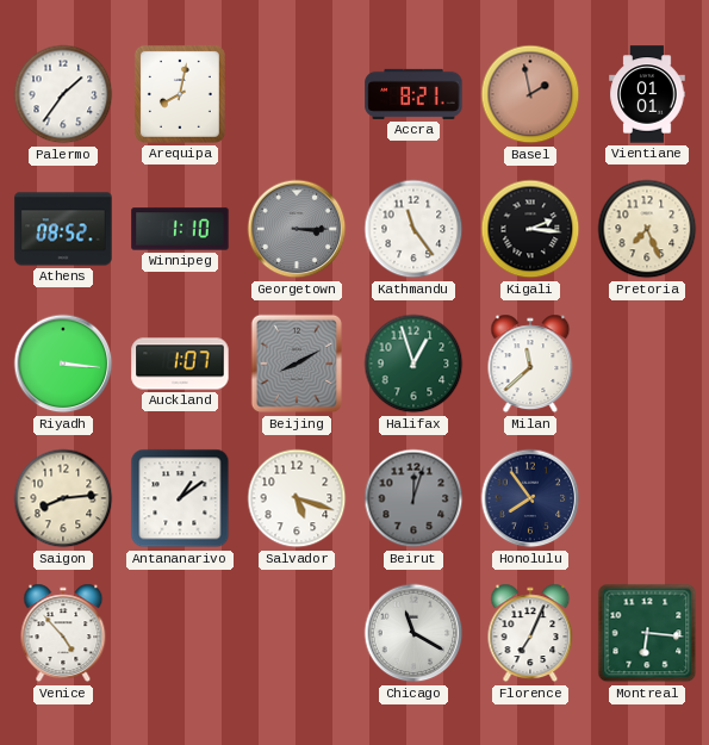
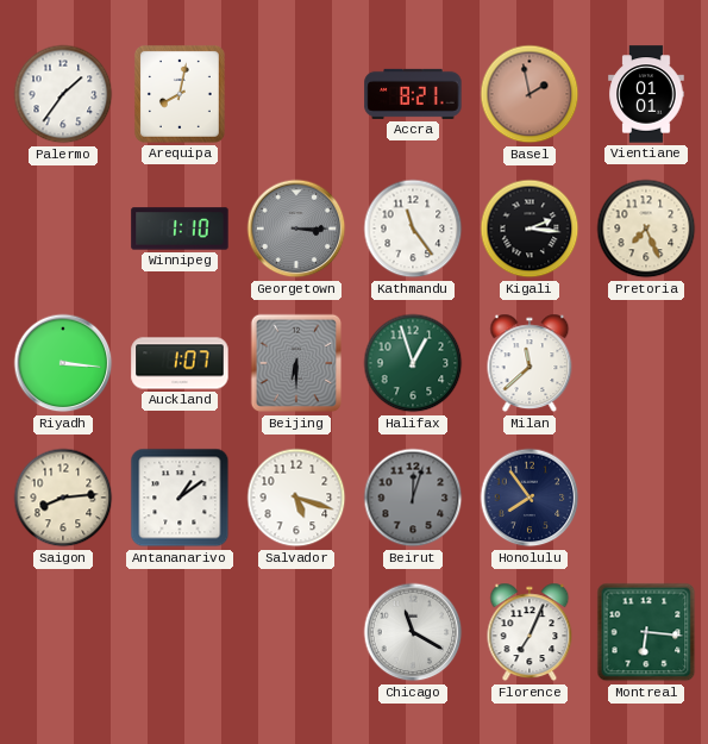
Athens: 08:52 -> none
Beijing: 8:10 -> 6:30
Venice: 4:53 -> none
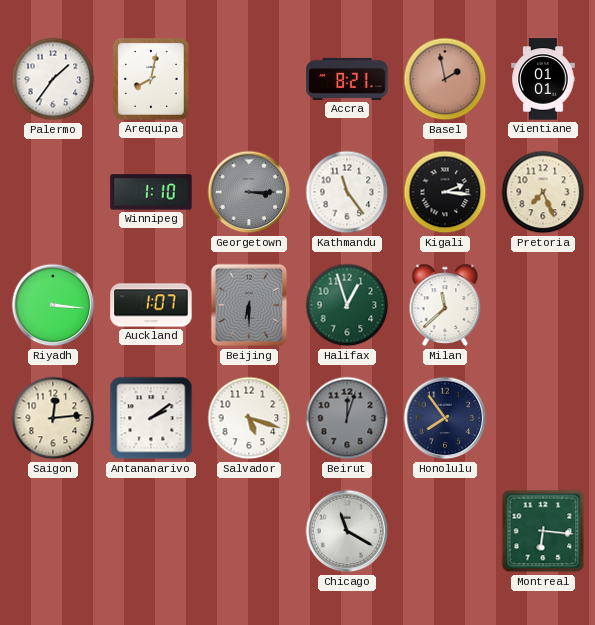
Saigon: 8:14 -> 12:14
Antananarivo: 1:09 -> 2:09
Florence: 7:04 -> none
